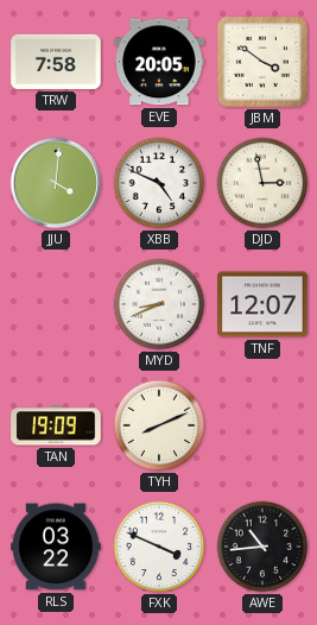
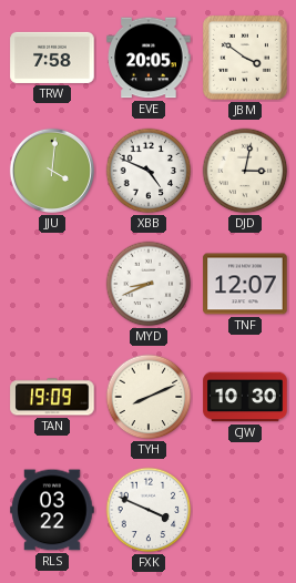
DJD: 2:58 -> 3:02
CJW: none -> 10:30
AWE: 10:44 -> none
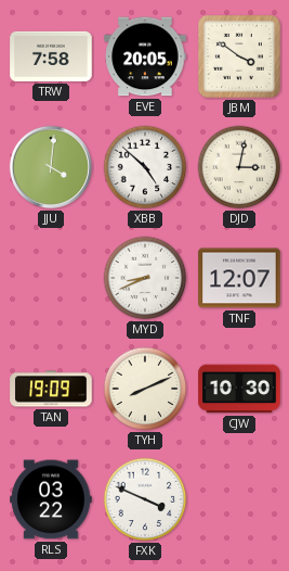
XBB: 4:49 -> 4:52
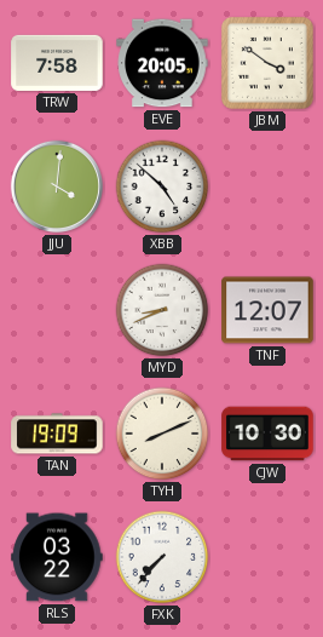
DJD: 3:02 -> none
FXK: 3:49 -> 7:37
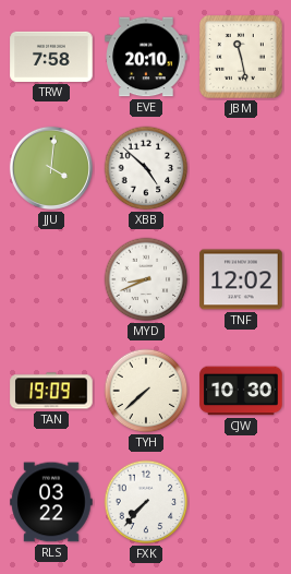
EVE: 20:05 -> 20:10
JBM: 3:51 -> 11:28
TNF: 12:07 -> 12:02
TYH: 8:11 -> 7:38
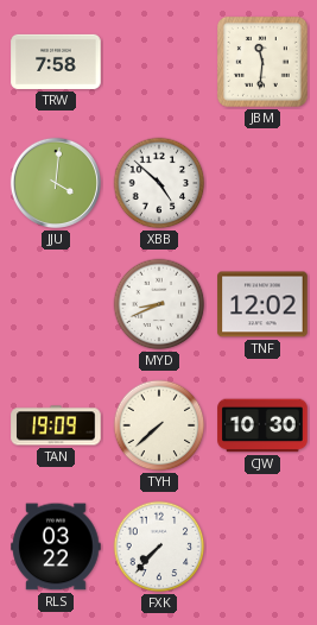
EVE: 20:10 -> none
JBM: 11:28 -> 11:31
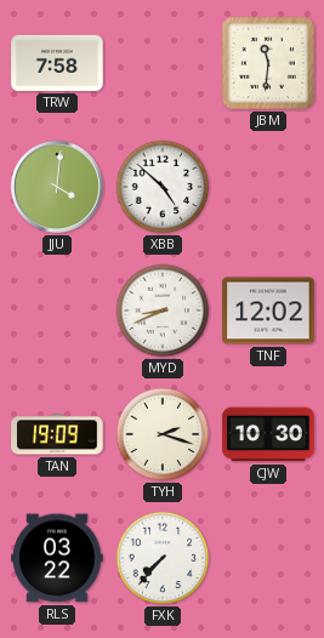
TYH: 7:38 -> 2:18
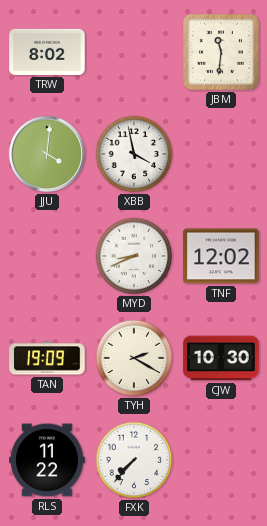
TRW: 7:58 -> 8:02
XBB: 4:52 -> 3:58
TYH: 2:18 -> 2:20
RLS: 03:22 -> 11:22
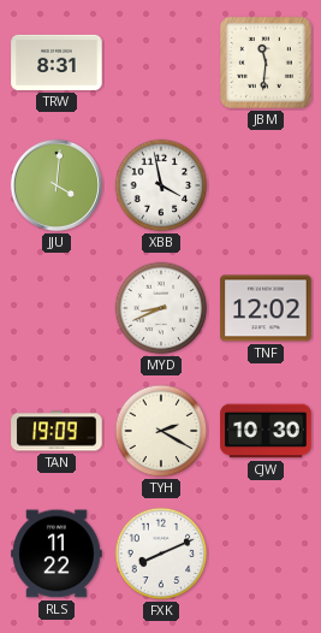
TRW: 8:02 -> 8:31
FXK: 7:37 -> 8:11
